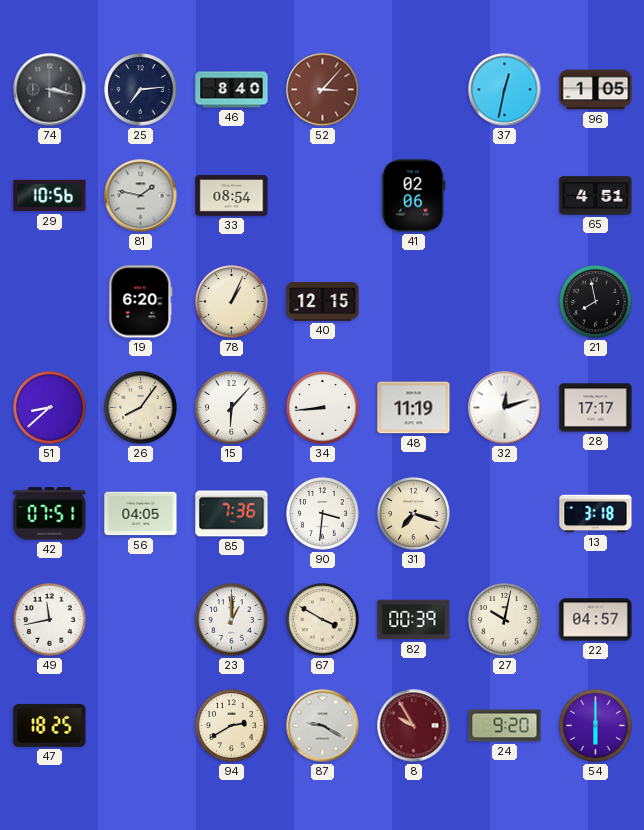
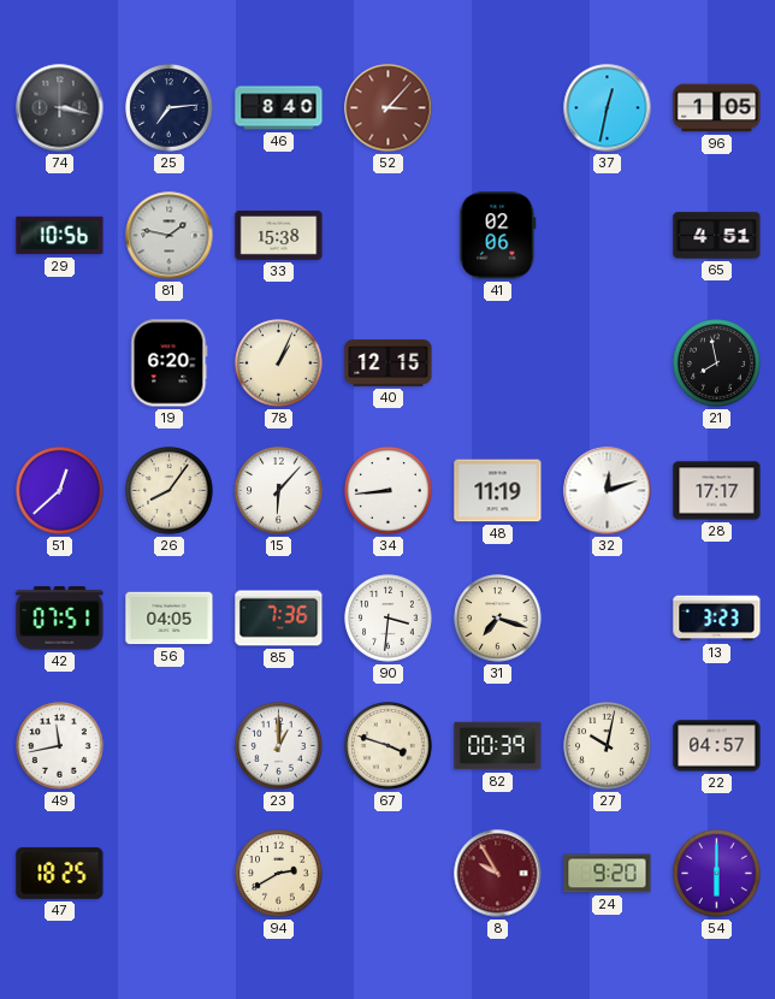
33: 08:54 -> 15:38
51: 8:38 -> 12:38
13: 3:18 -> 3:23
67: 3:50 -> 3:48
87: 9:20 -> none
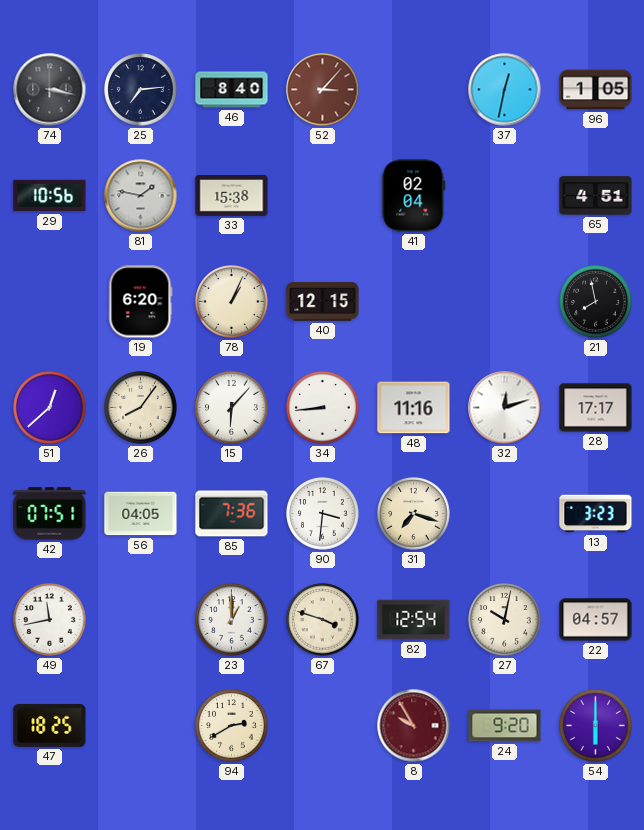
41: 02:06 -> 02:04
48: 11:19 -> 11:16
82: 00:39 -> 12:54
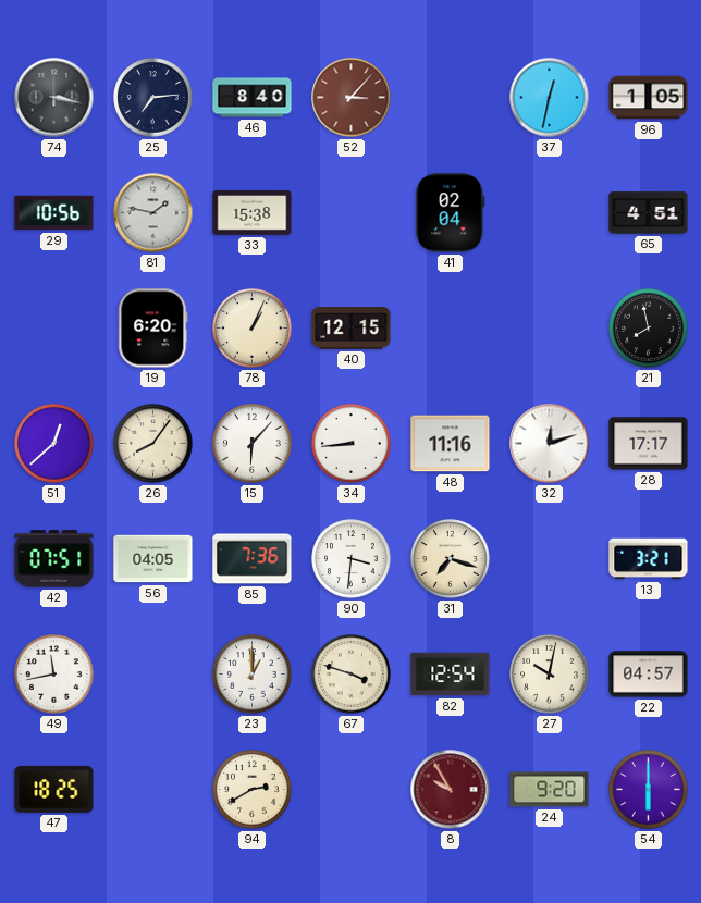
13: 3:23 -> 3:21
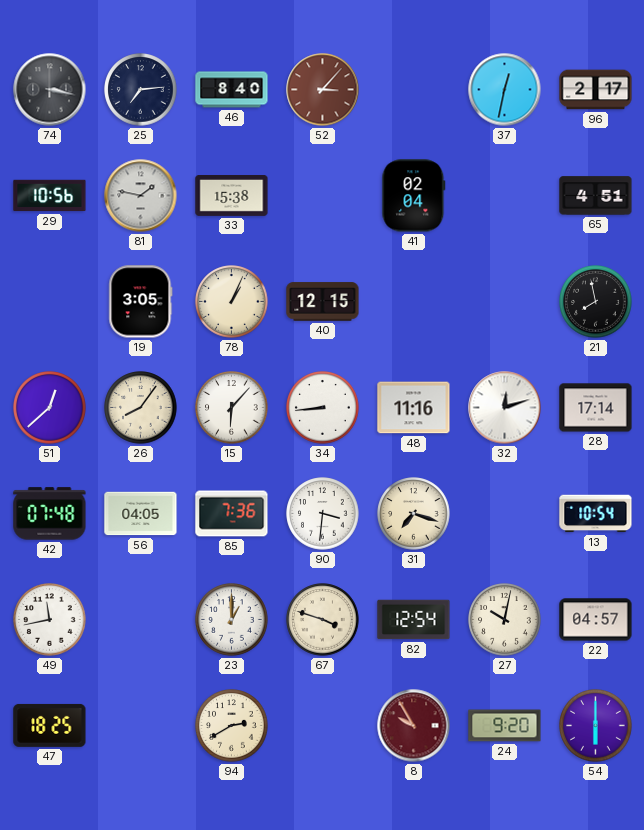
96: 1:05 -> 2:17
19: 6:20 -> 3:05
28: 17:17 -> 17:14
42: 07:51 -> 07:48
13: 3:21 -> 10:54
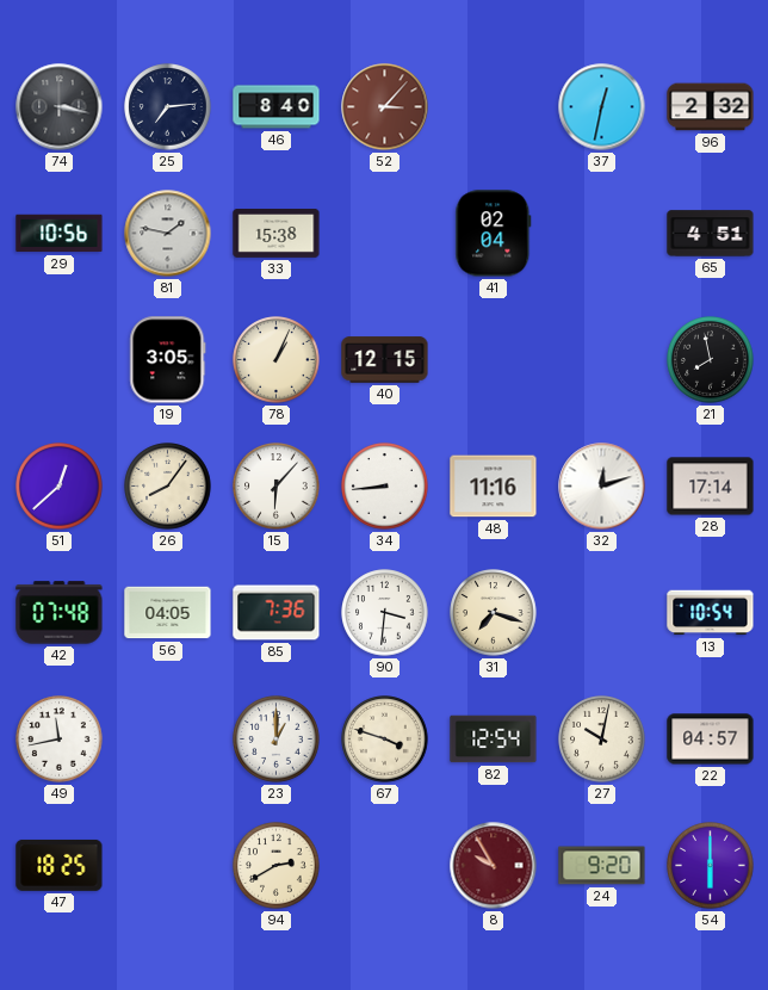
96: 2:17 -> 2:32
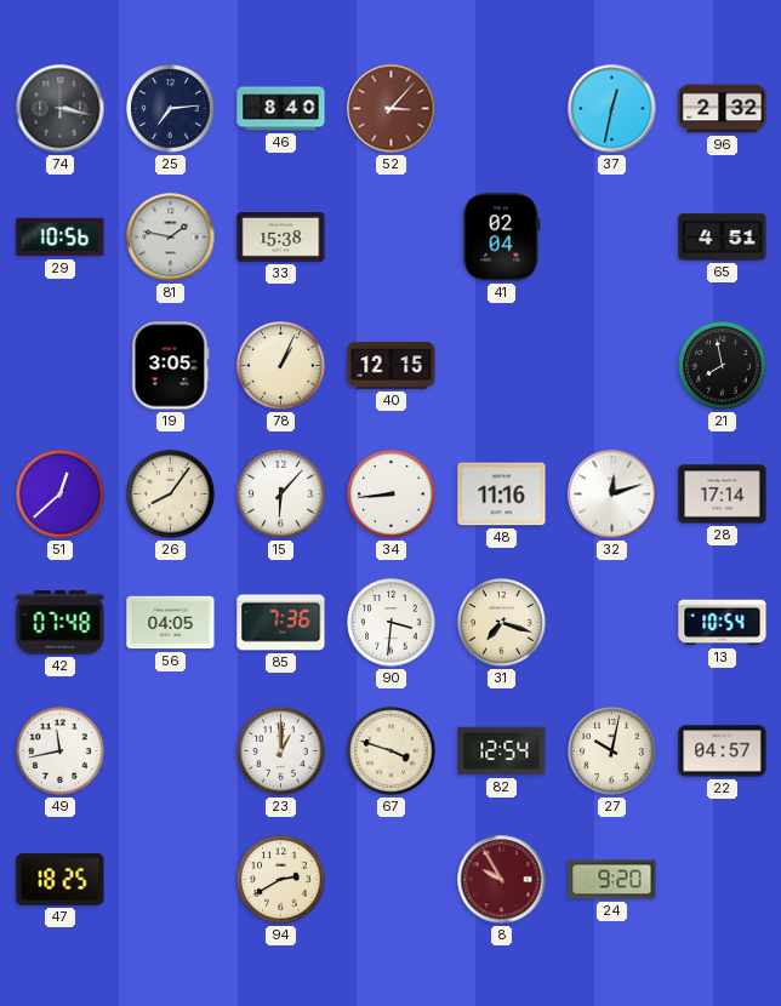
54: 6:00 -> none
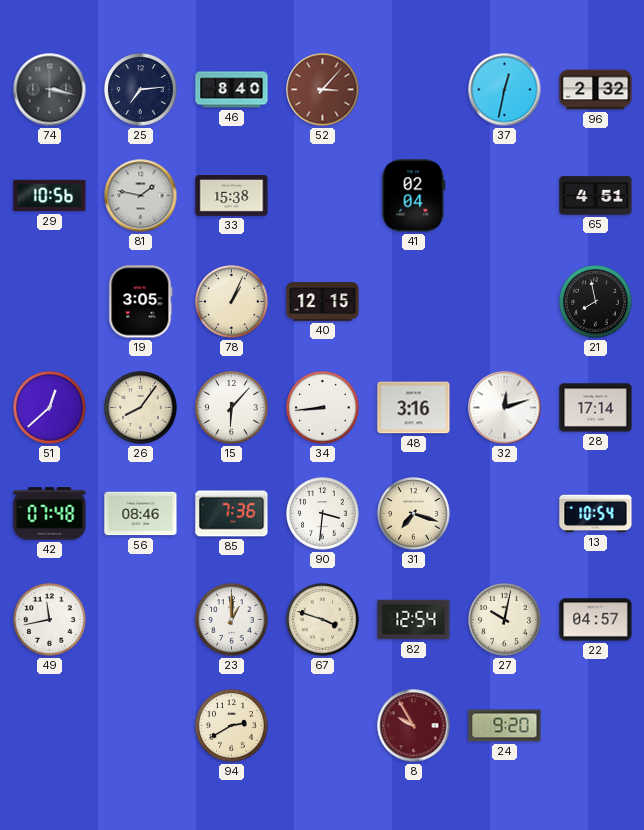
48: 11:16 -> 3:16
56: 04:05 -> 08:46
47: 18:25 -> none
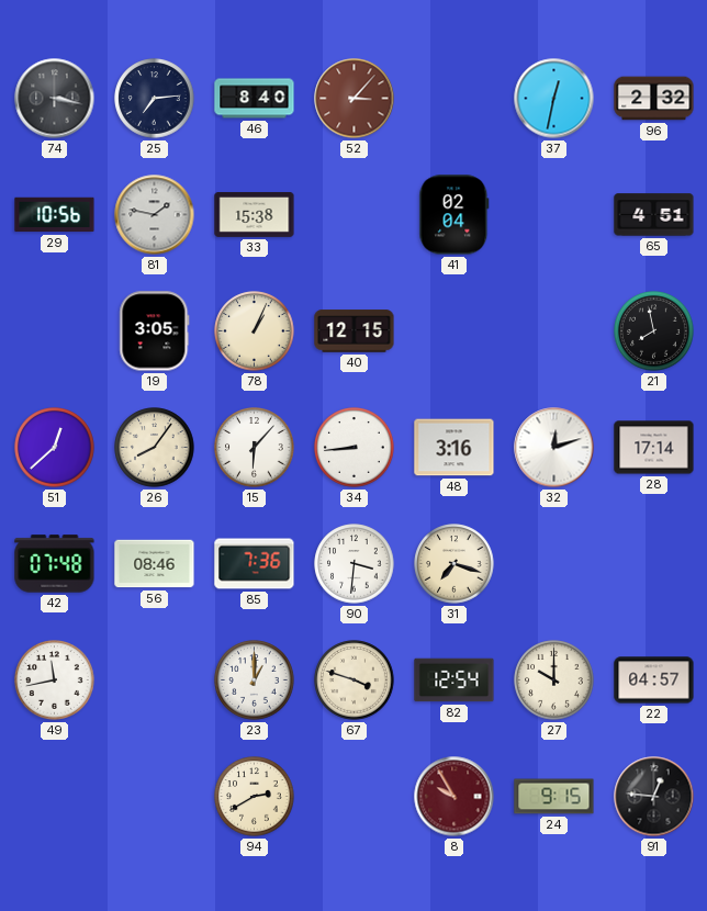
13: 10:54 -> none
27: 10:02 -> 10:00
24: 9:20 -> 9:15
91: none -> 12:46
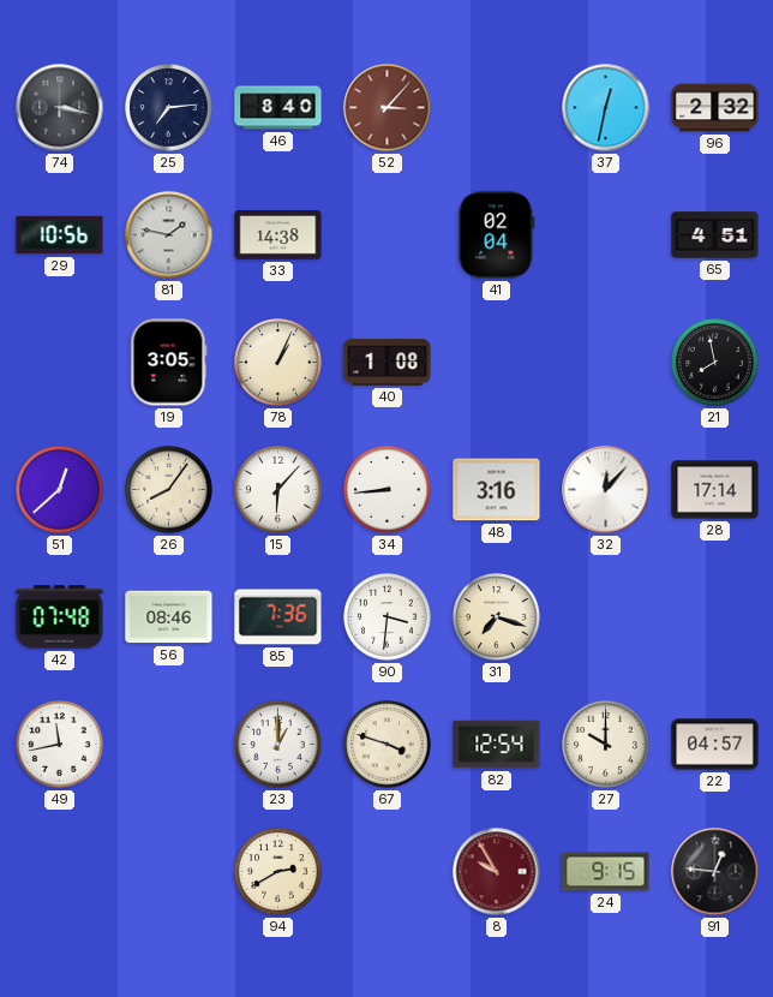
33: 15:38 -> 14:38
40: 12:15 -> 1:08
32: 12:12 -> 12:07
